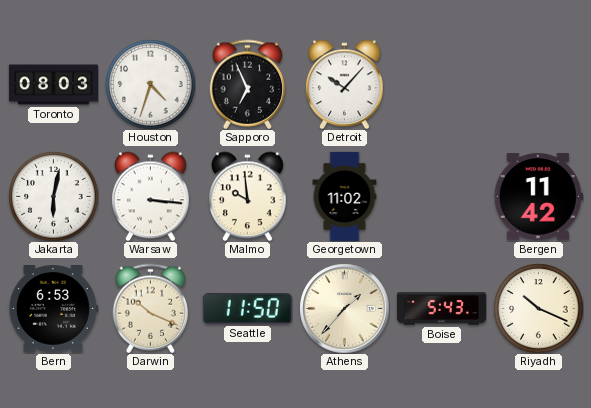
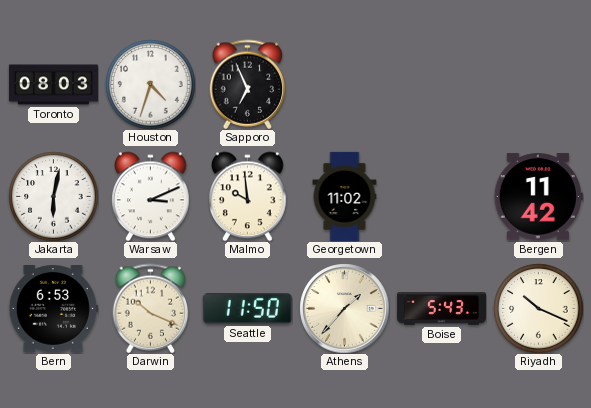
Detroit: 10:07 -> none
Warsaw: 3:16 -> 3:11
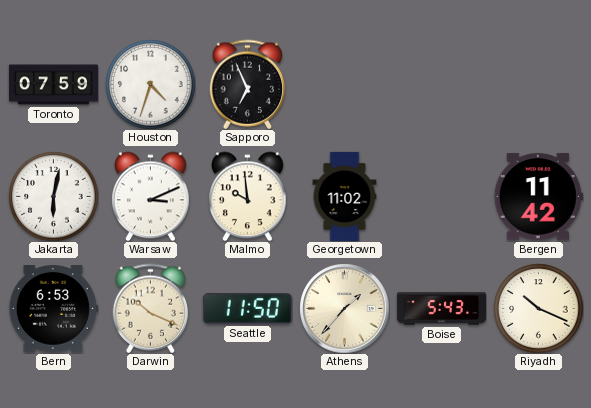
Toronto: 08:03 -> 07:59
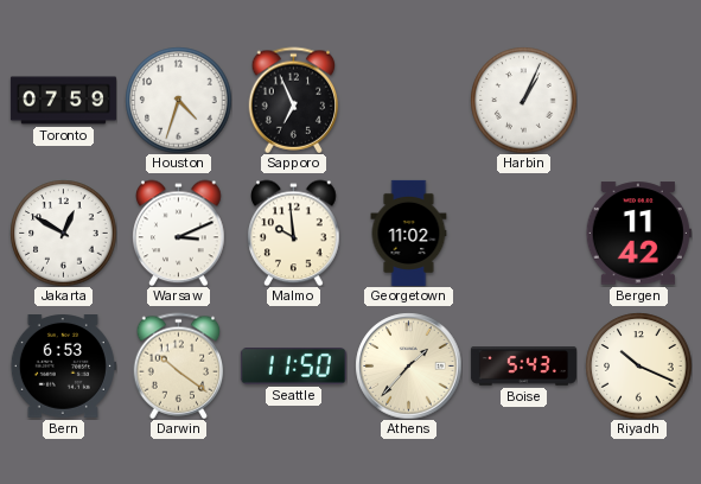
Harbin: none -> 1:04
Jakarta: 6:02 -> 12:50
Darwin: 10:19 -> 10:21
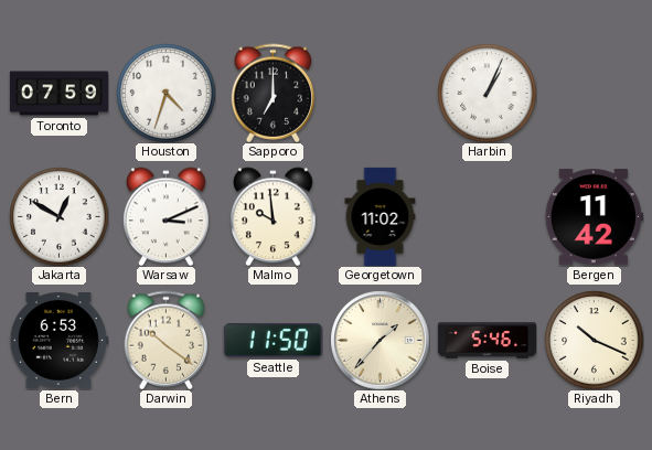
Sapporo: 6:56 -> 7:00
Boise: 5:43 -> 5:46
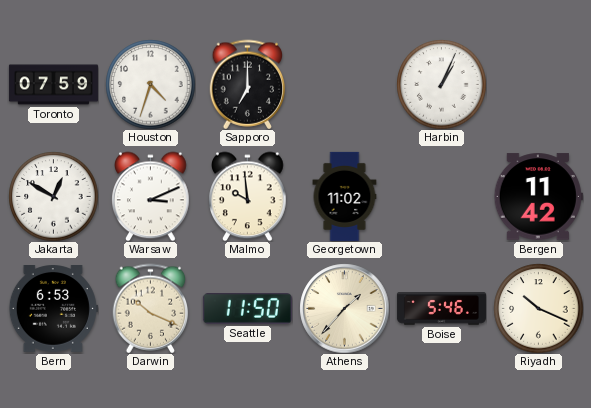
Darwin: 10:21 -> 10:19
